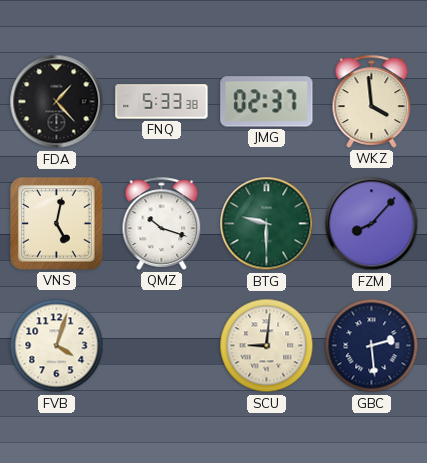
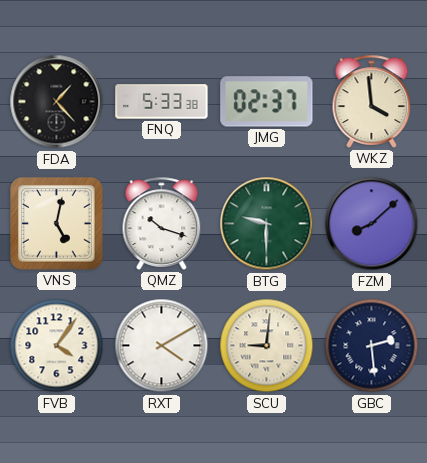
FZM: 8:07 -> 8:08
FVB: 4:03 -> 4:06
RXT: none -> 4:10
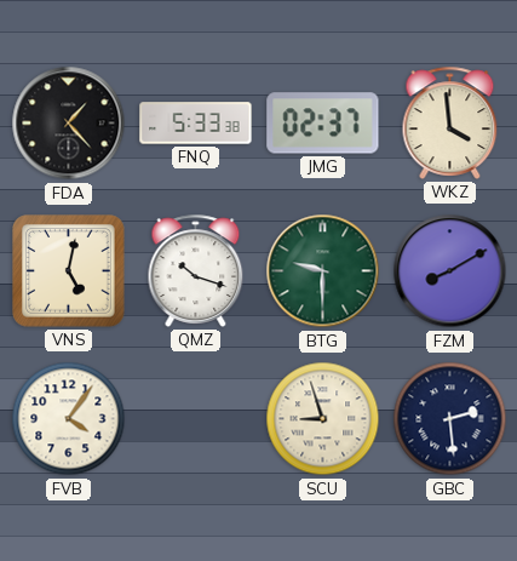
FZM: 8:08 -> 8:10
RXT: 4:10 -> none
SCU: 9:01 -> 8:57
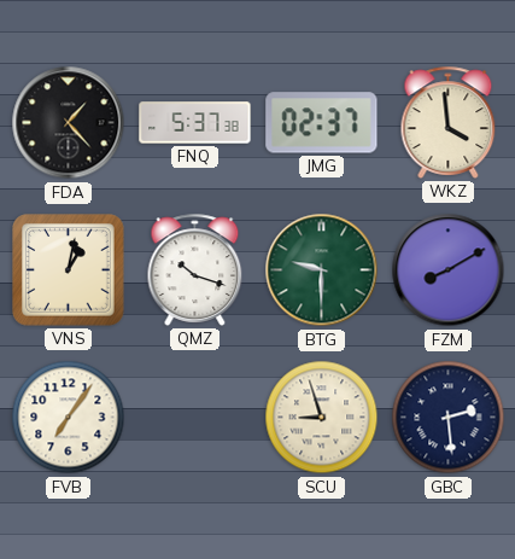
FNQ: 5:33 -> 5:37
VNS: 5:02 -> 1:02
FVB: 4:06 -> 7:06
